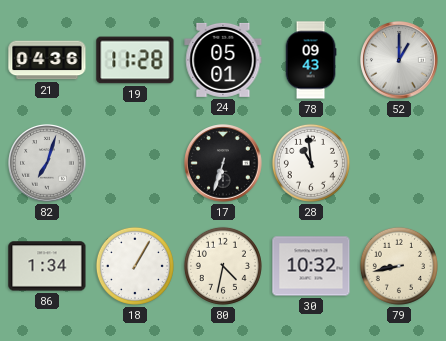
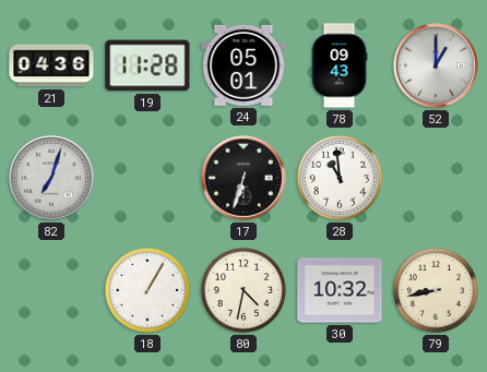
86: 1:34 -> none
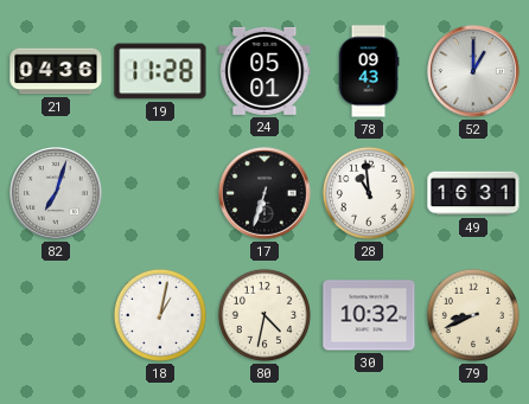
49: none -> 16:31
18: 1:05 -> 1:02
79: 8:43 -> 8:41
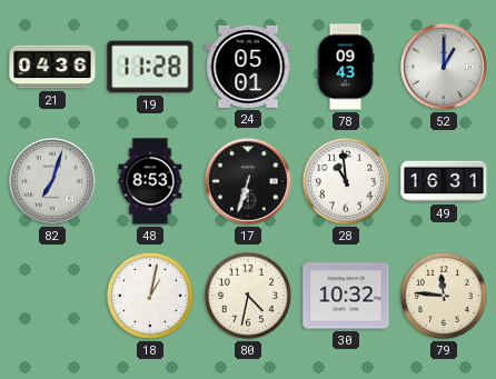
48: none -> 8:53
79: 8:41 -> 11:46
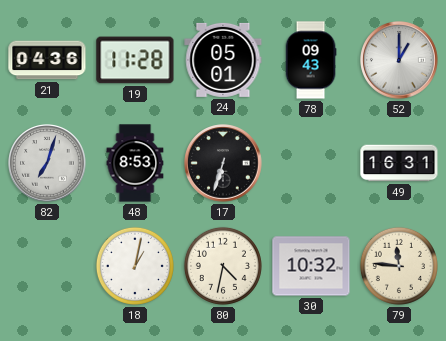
28: 10:59 -> none
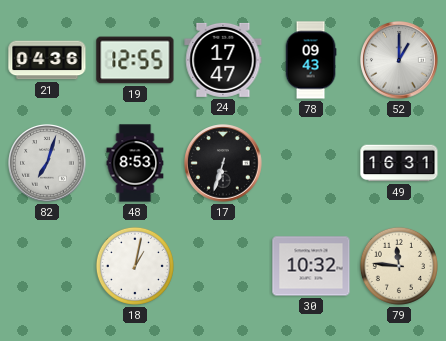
19: 11:28 -> 12:55
24: 05:01 -> 17:47
80: 4:32 -> none
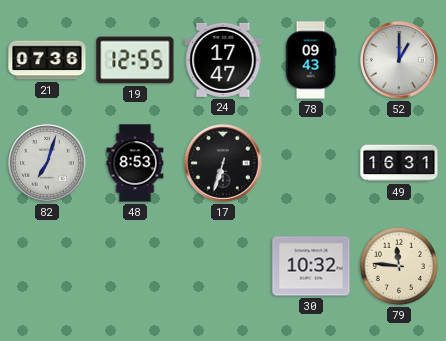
21: 04:36 -> 07:36
18: 1:02 -> none
